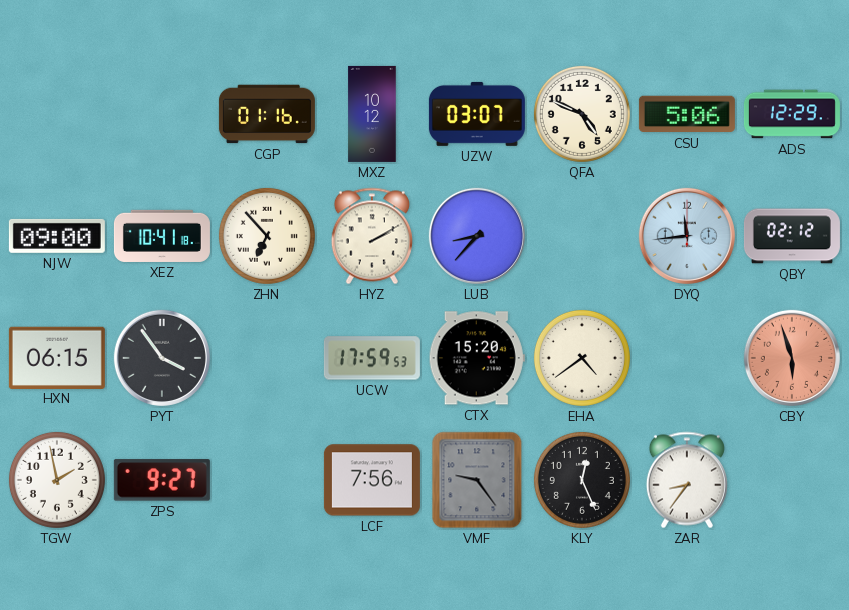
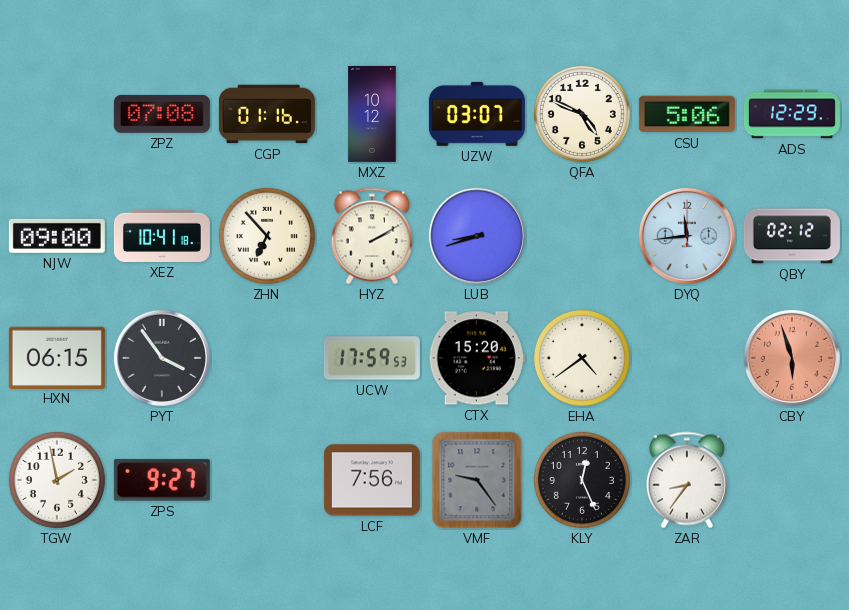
ZPZ: none -> 07:08
LUB: 8:37 -> 8:42
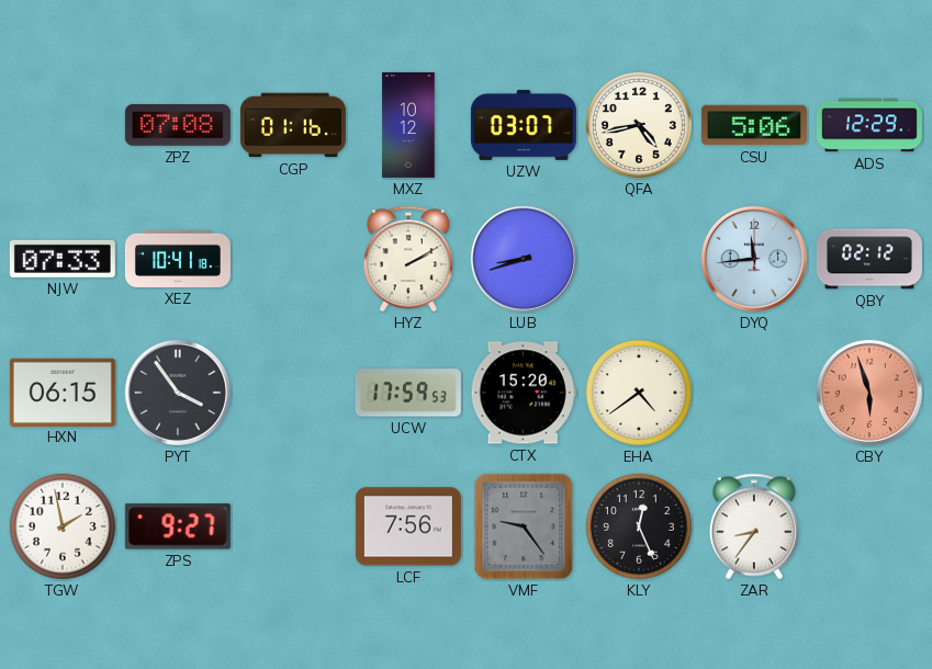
QFA: 4:49 -> 4:43
NJW: 09:00 -> 07:33
ZHN: 6:53 -> none
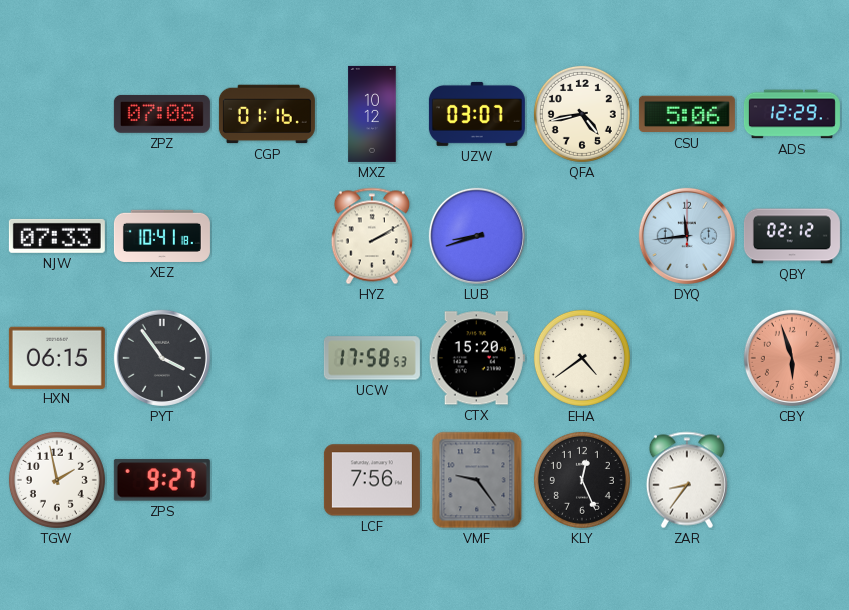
UCW: 17:59 -> 17:58
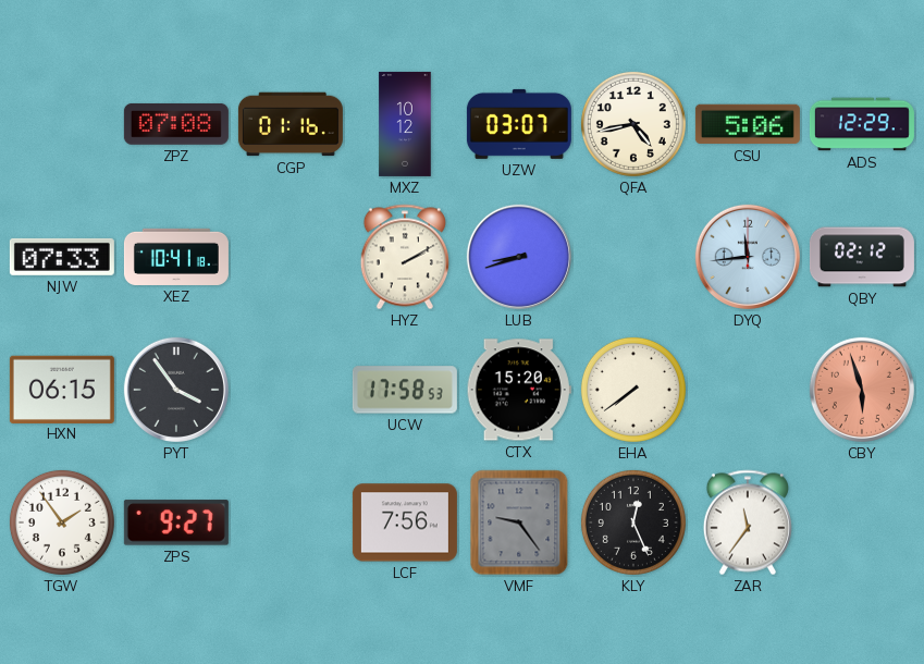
EHA: 4:39 -> 7:39
TGW: 1:58 -> 1:54
ZAR: 8:36 -> 11:36
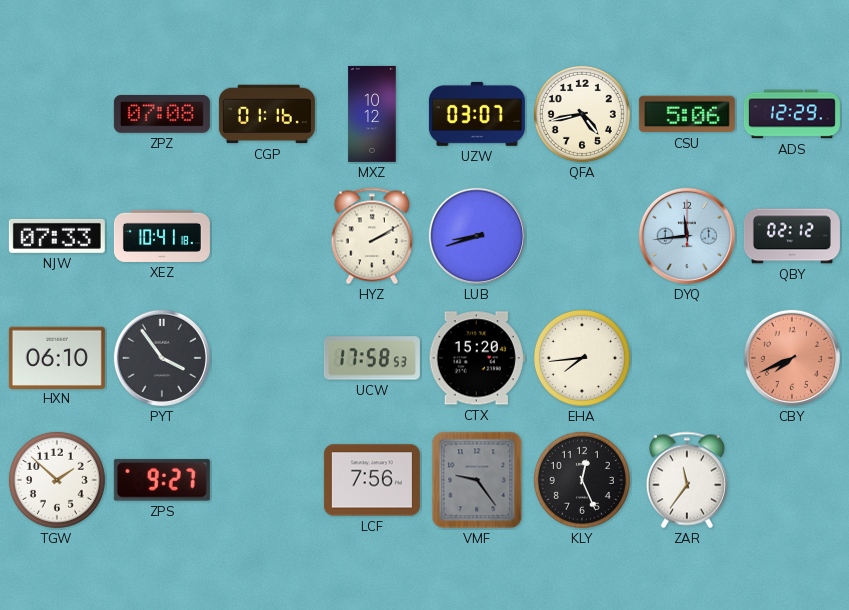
HXN: 06:15 -> 06:10
EHA: 7:39 -> 7:44
CBY: 5:57 -> 7:41
TGW: 1:54 -> 1:52
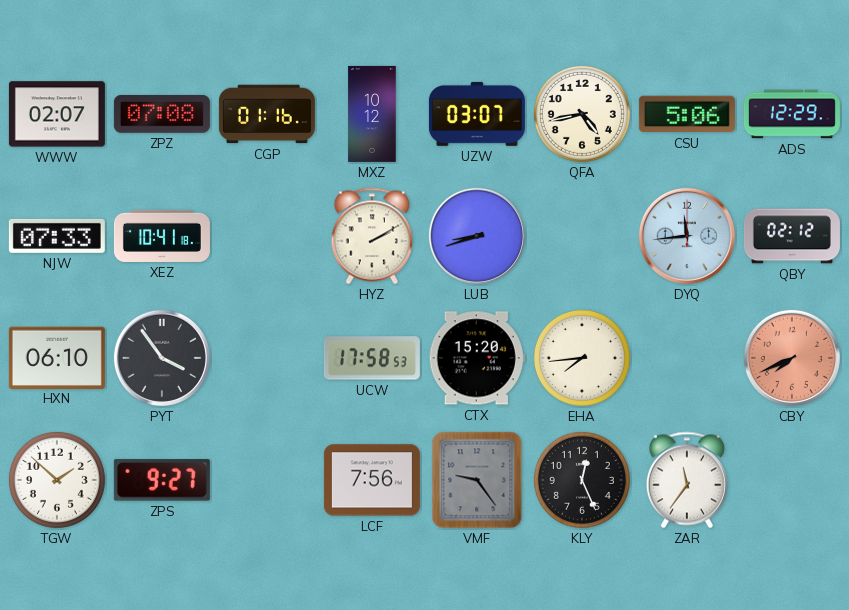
WWW: none -> 02:07
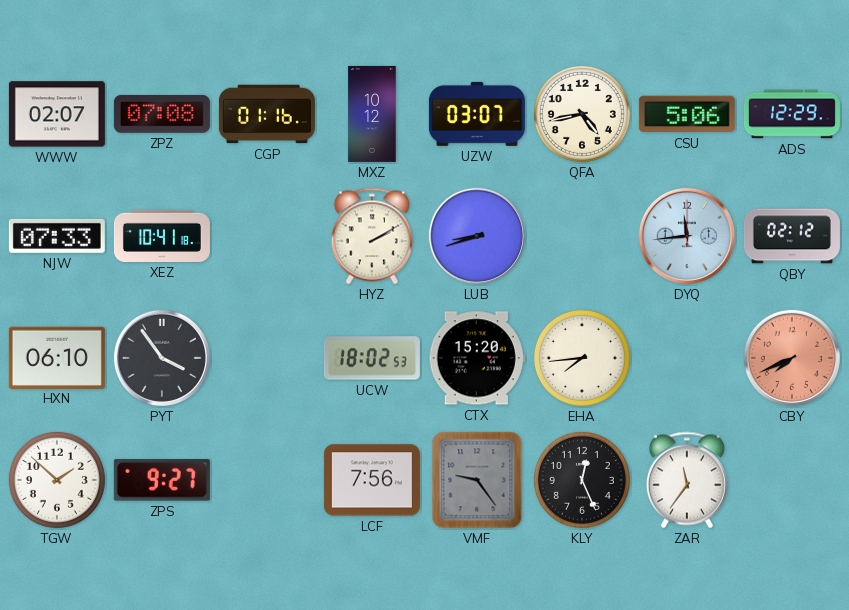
UCW: 17:58 -> 18:02
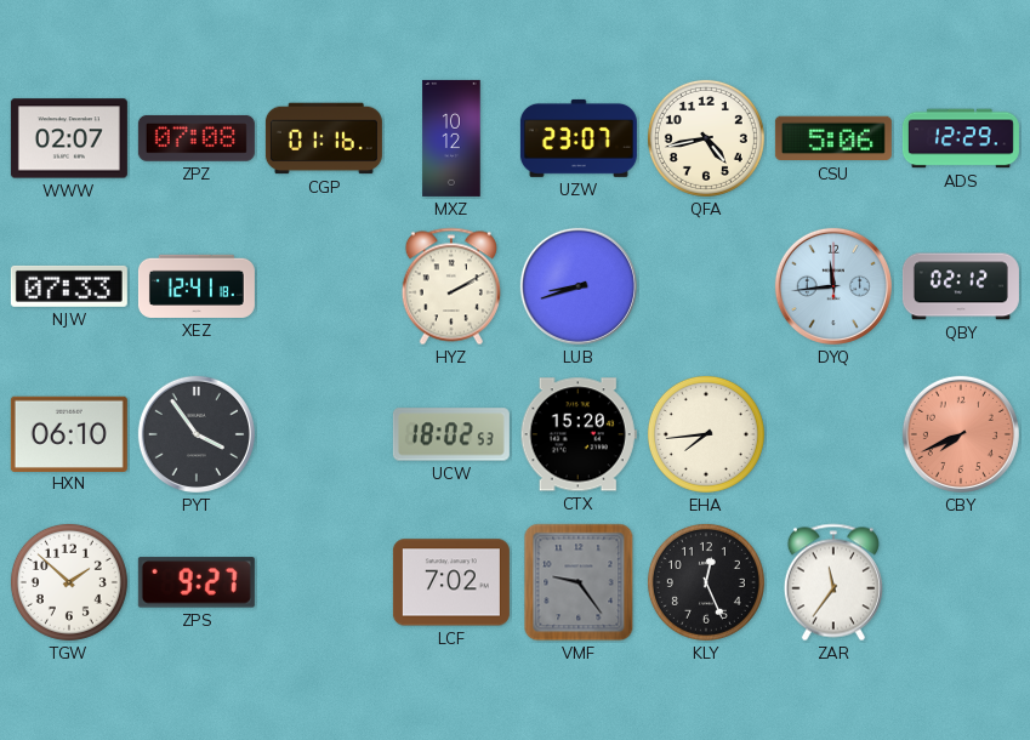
UZW: 03:07 -> 23:07
XEZ: 10:41 -> 12:41
LCF: 7:56 -> 7:02
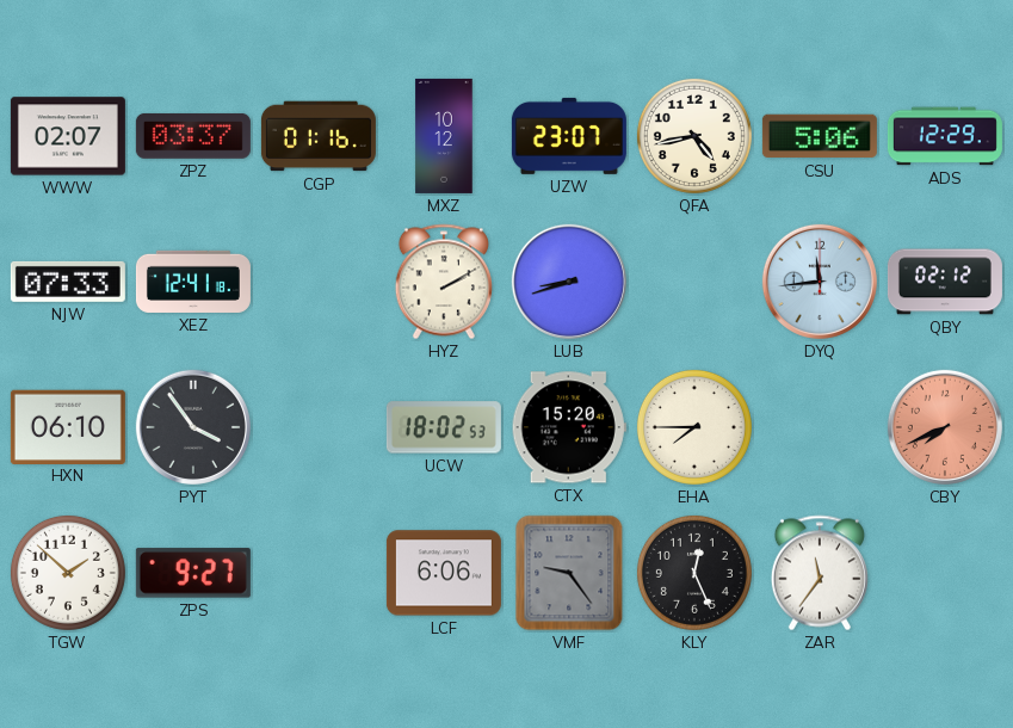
ZPZ: 07:08 -> 03:37
EHA: 7:44 -> 7:45
LCF: 7:02 -> 6:06
